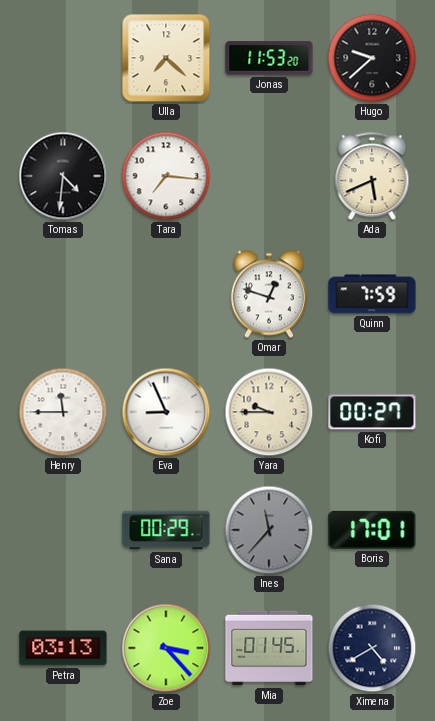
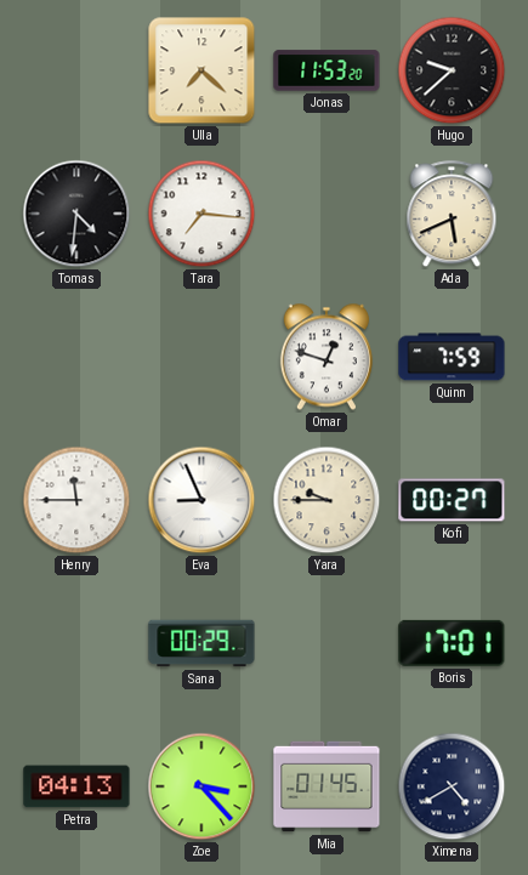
Ines: 11:37 -> none
Petra: 03:13 -> 04:13
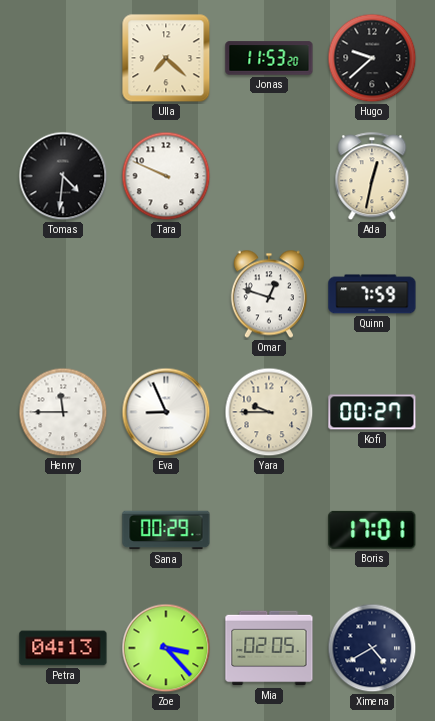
Tara: 7:16 -> 9:49
Ada: 5:41 -> 12:32
Mia: 01:45 -> 02:05
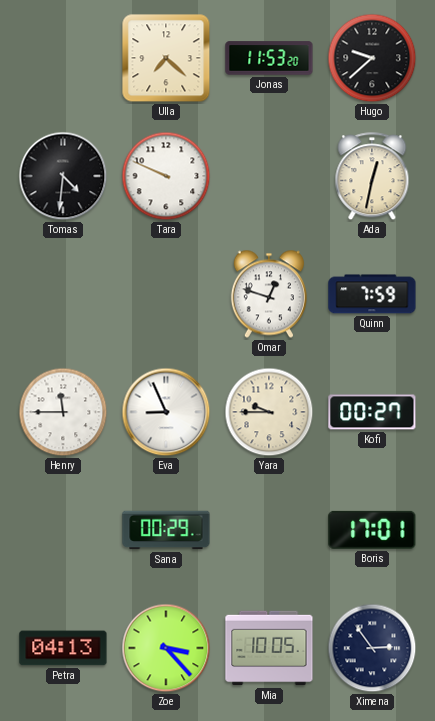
Mia: 02:05 -> 10:05
Ximena: 4:40 -> 2:54
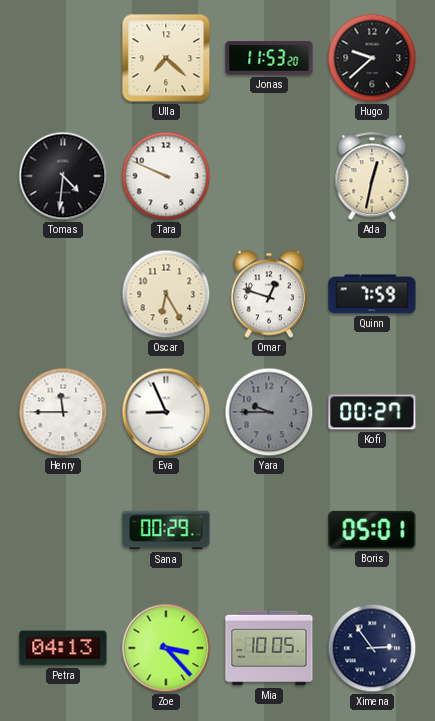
Oscar: none -> 6:25
Yara dial: cream -> grey
Boris: 17:01 -> 05:01
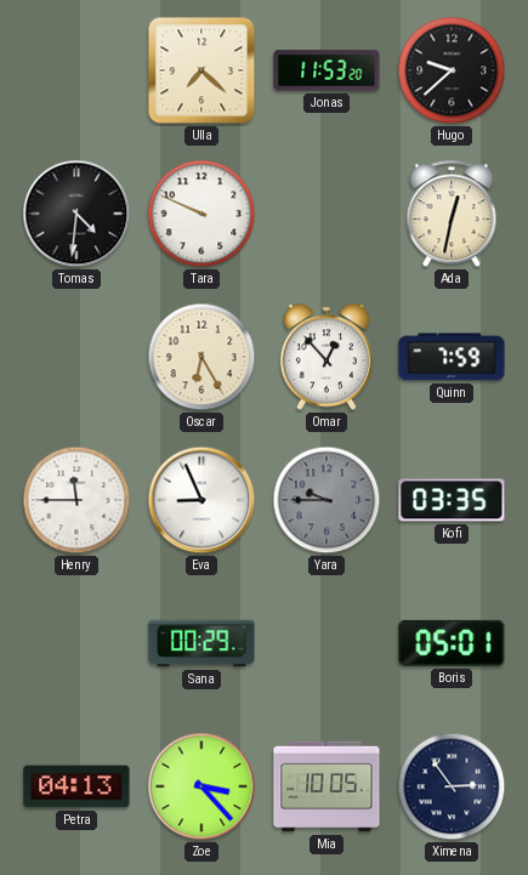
Omar: 12:48 -> 12:53
Kofi: 00:27 -> 03:35
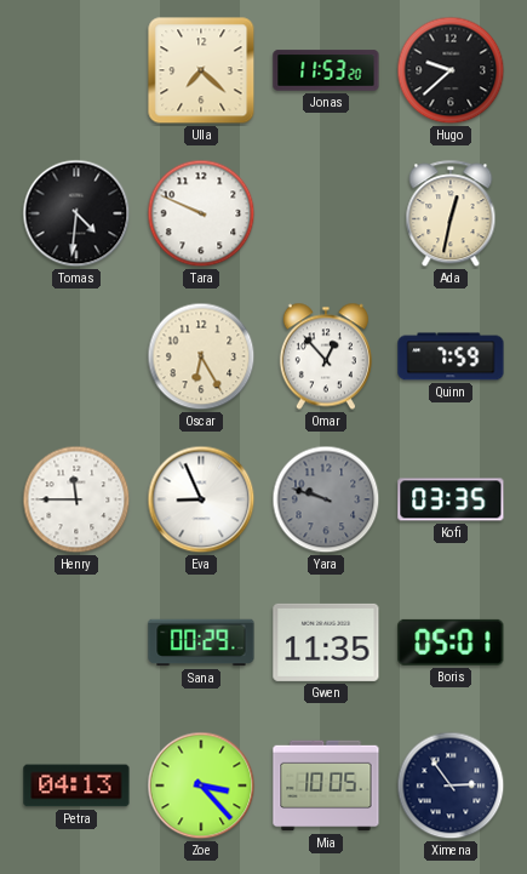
Yara: 9:45 -> 9:48
Gwen: none -> 11:35
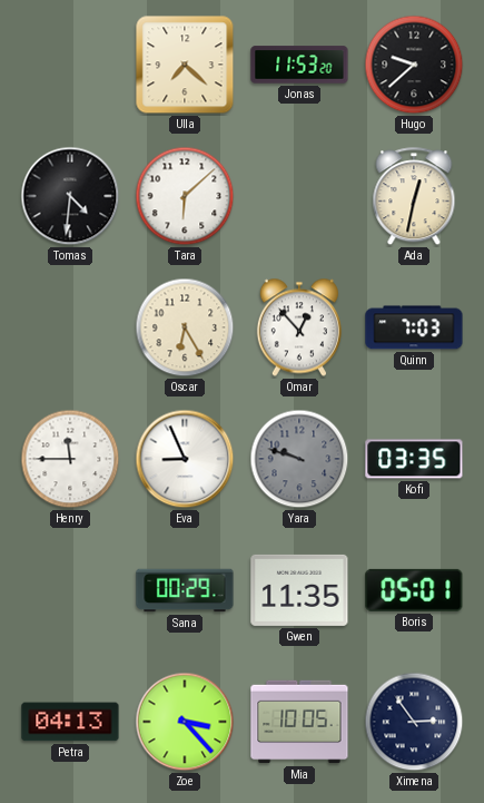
Tara: 9:49 -> 6:08
Quinn: 7:59 -> 7:03
